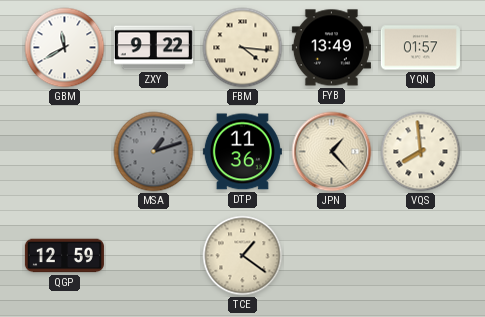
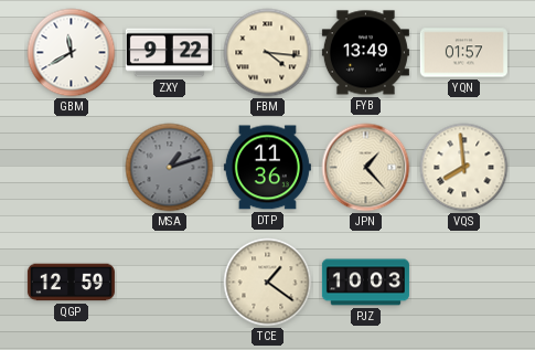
PJZ: none -> 10:03
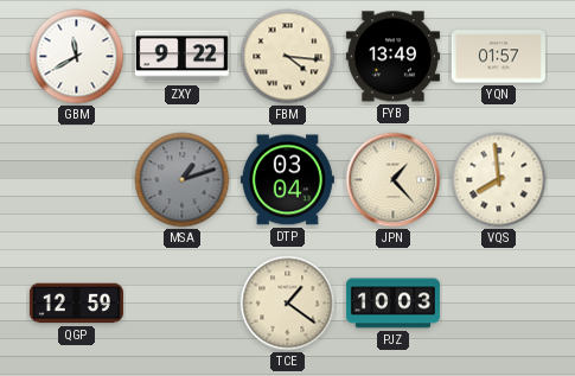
DTP: 11:36 -> 03:04
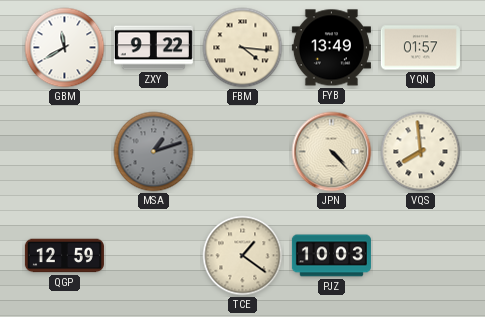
DTP: 03:04 -> none
JPN: 1:23 -> 4:23
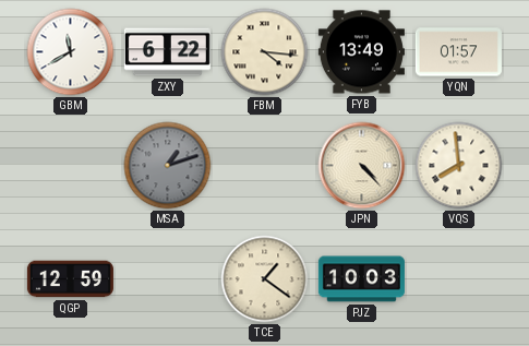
ZXY: 9:22 -> 6:22
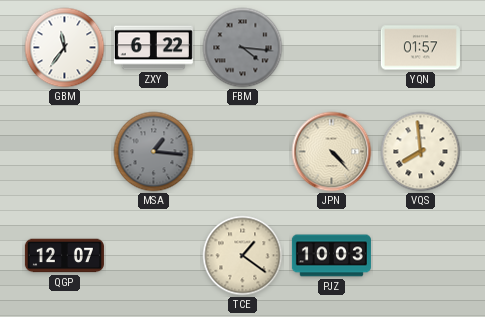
GBM: 11:40 -> 11:36
FBM dial: cream -> grey
FYB: 13:49 -> none
MSA: 1:12 -> 1:16
QGP: 12:59 -> 12:07
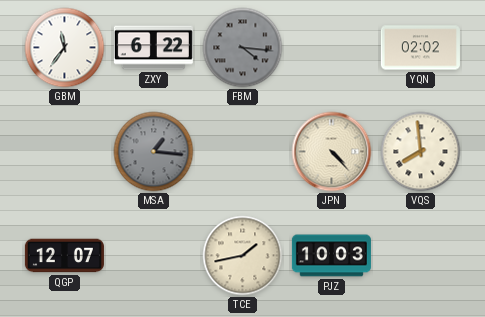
YQN: 01:57 -> 02:02
TCE: 1:21 -> 1:43
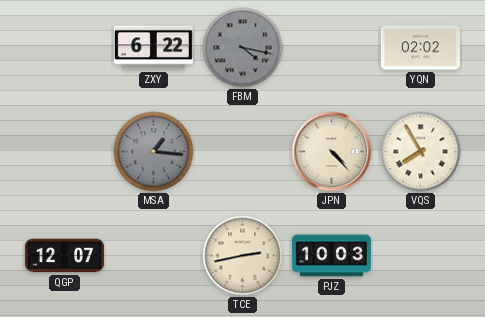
GBM: 11:36 -> none
FBM: 4:16 -> 4:17
VQS: 7:59 -> 7:55
TCE: 1:43 -> 2:43
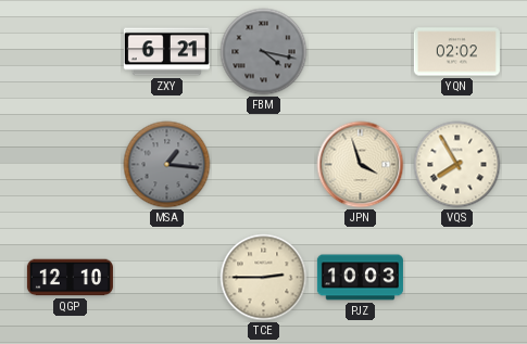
ZXY: 6:22 -> 6:21
JPN: 4:23 -> 3:57
QGP: 12:07 -> 12:10
TCE: 2:43 -> 2:45
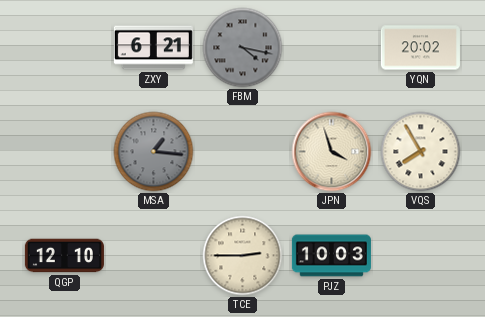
YQN: 02:02 -> 20:02
